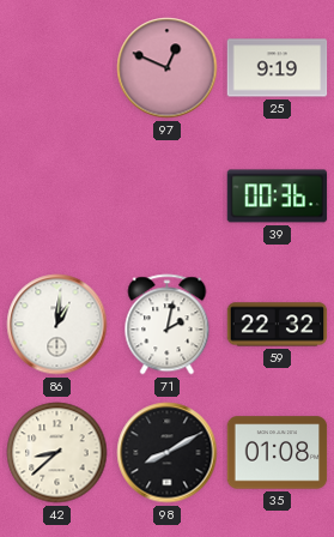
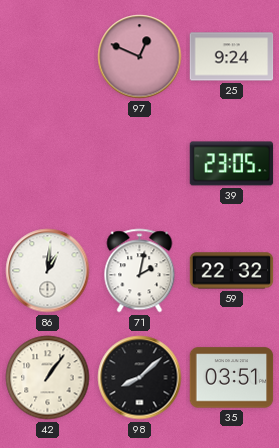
25: 9:19 -> 9:24
39: 00:36 -> 23:05
42: 8:38 -> 1:06
98: 8:10 -> 8:08
35: 01:08 -> 03:51
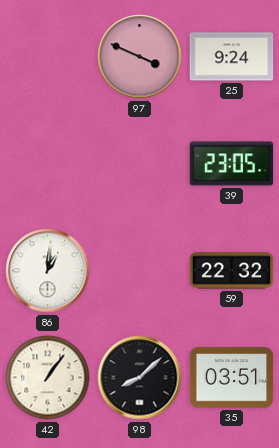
97: 12:49 -> 3:49
71: 2:02 -> none
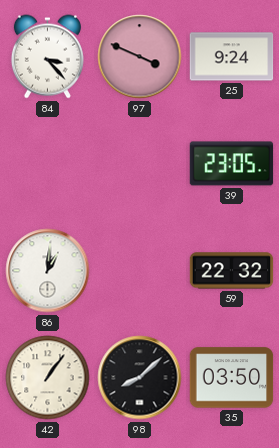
84: none -> 3:23
35: 03:51 -> 03:50
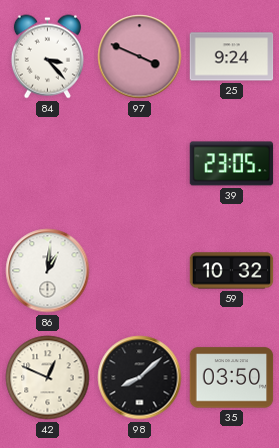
59: 22:32 -> 10:32
42: 1:06 -> 12:49
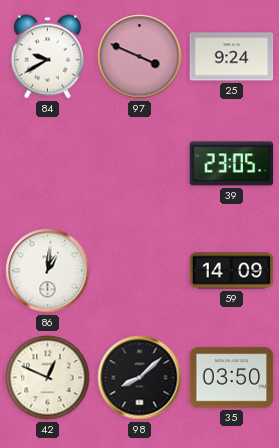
84: 3:23 -> 9:40
59: 10:32 -> 14:09
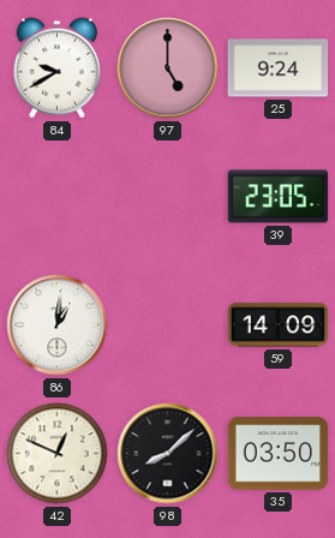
97: 3:49 -> 5:00
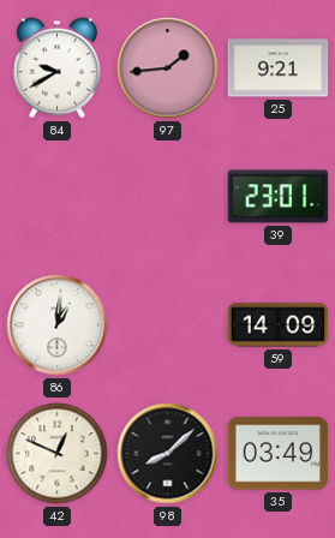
97: 5:00 -> 1:44
25: 9:24 -> 9:21
39: 23:05 -> 23:01
35: 03:50 -> 03:49
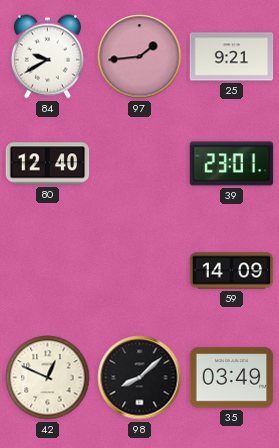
80: none -> 12:40
86: 1:01 -> none
